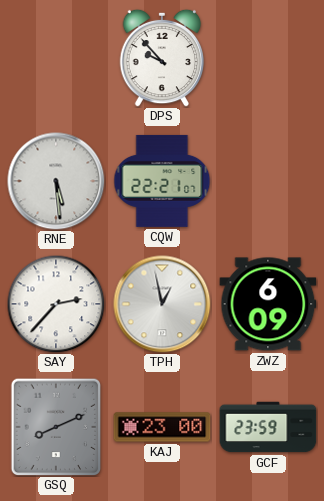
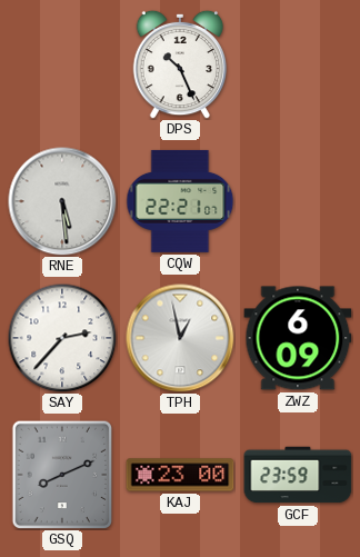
DPS: 9:53 -> 10:26
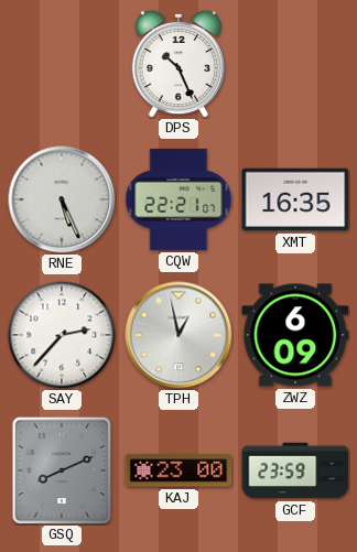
RNE: 5:29 -> 5:26
XMT: none -> 16:35
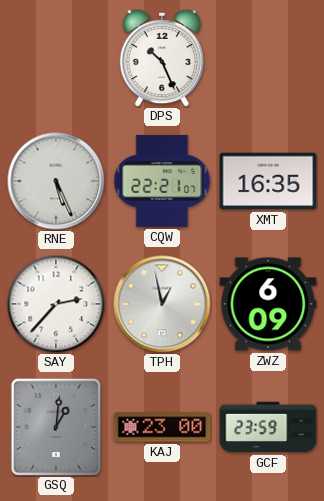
GSQ: 8:11 -> 1:01
